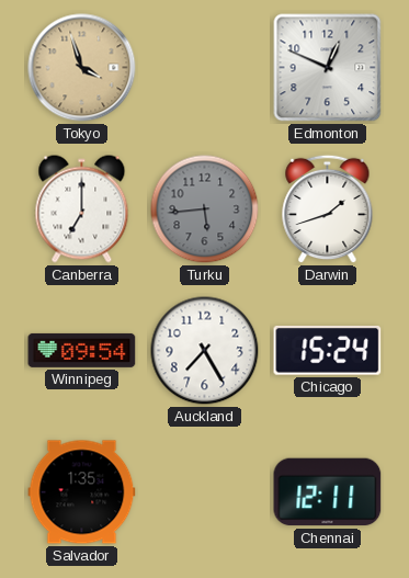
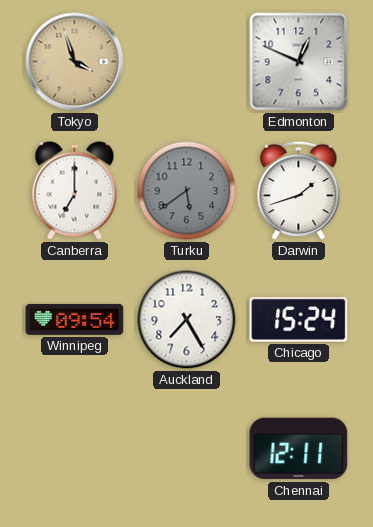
Turku: 5:44 -> 5:39
Salvador: 1:35 -> none
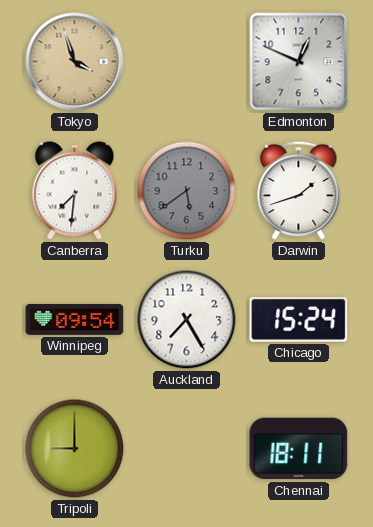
Canberra: 7:00 -> 7:31
Tripoli: none -> 9:00
Chennai: 12:11 -> 18:11
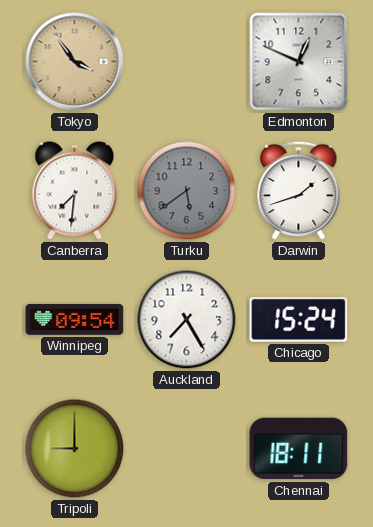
Tokyo: 3:57 -> 3:54
